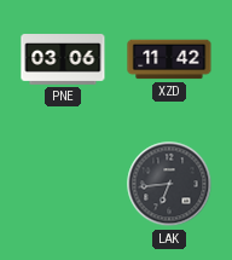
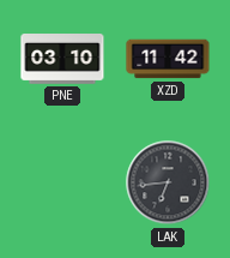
PNE: 03:06 -> 03:10
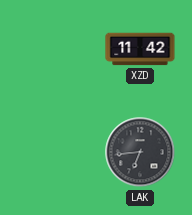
PNE: 03:10 -> none
